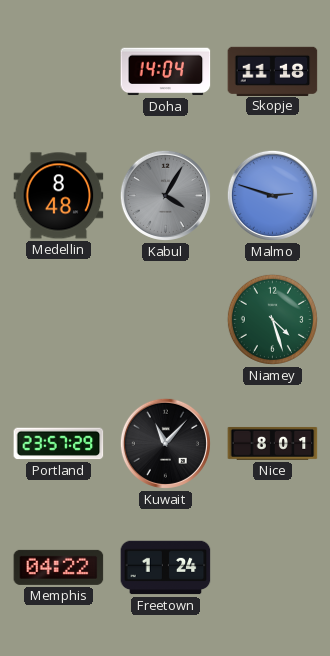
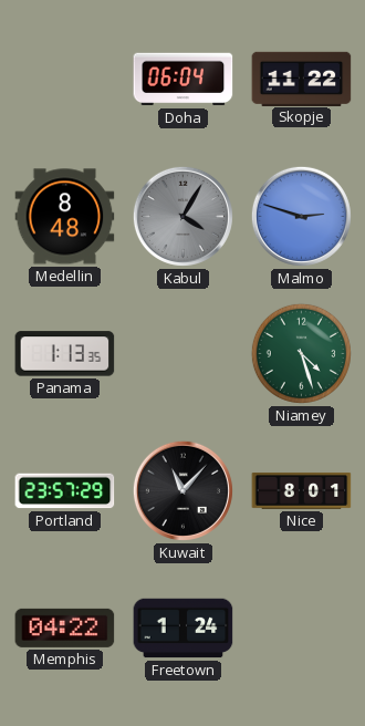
Doha: 14:04 -> 06:04
Skopje: 11:18 -> 11:22
Panama: none -> 1:13
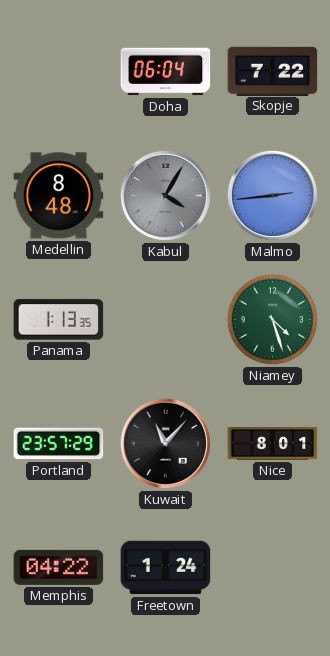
Skopje: 11:22 -> 7:22
Malmo: 2:48 -> 2:44
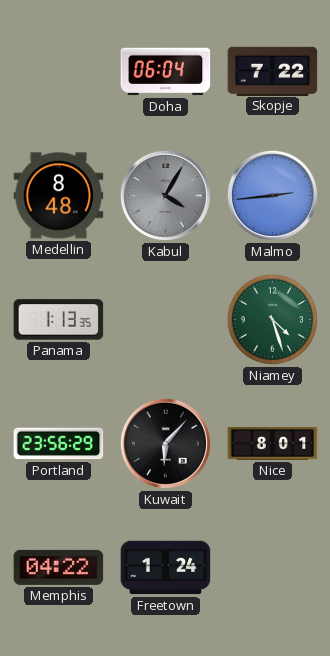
Portland: 23:57 -> 23:56
Kuwait: 11:07 -> 6:07
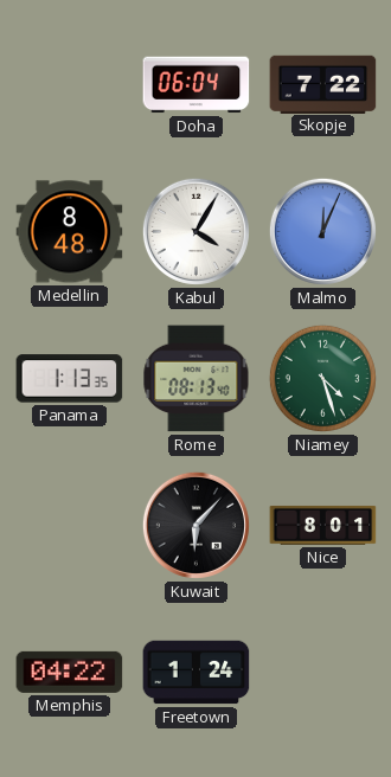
Kabul dial: grey -> white
Malmo: 2:44 -> 12:04
Rome: none -> 08:13
Portland: 23:56 -> none
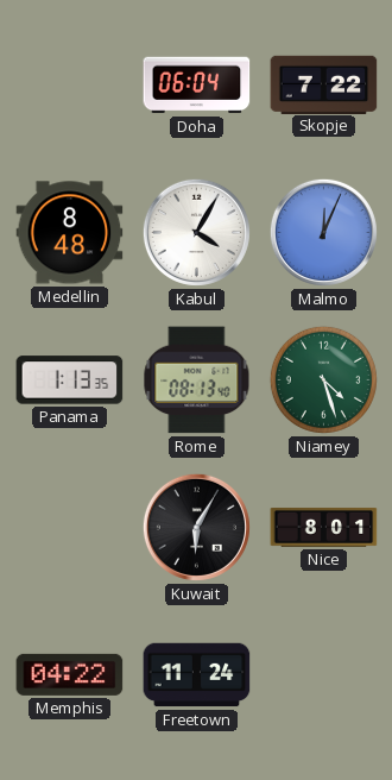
Kuwait: 6:07 -> 6:05
Freetown: 1:24 -> 11:24
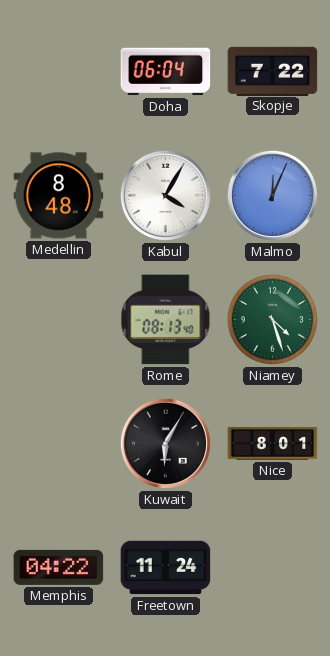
Panama: 1:13 -> none
